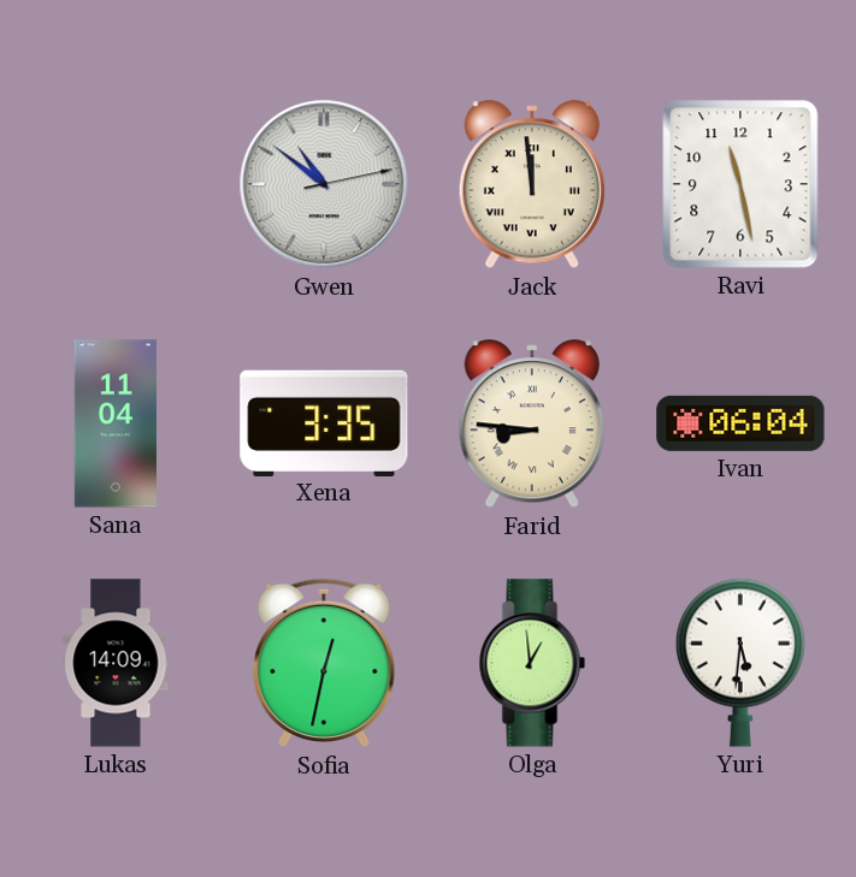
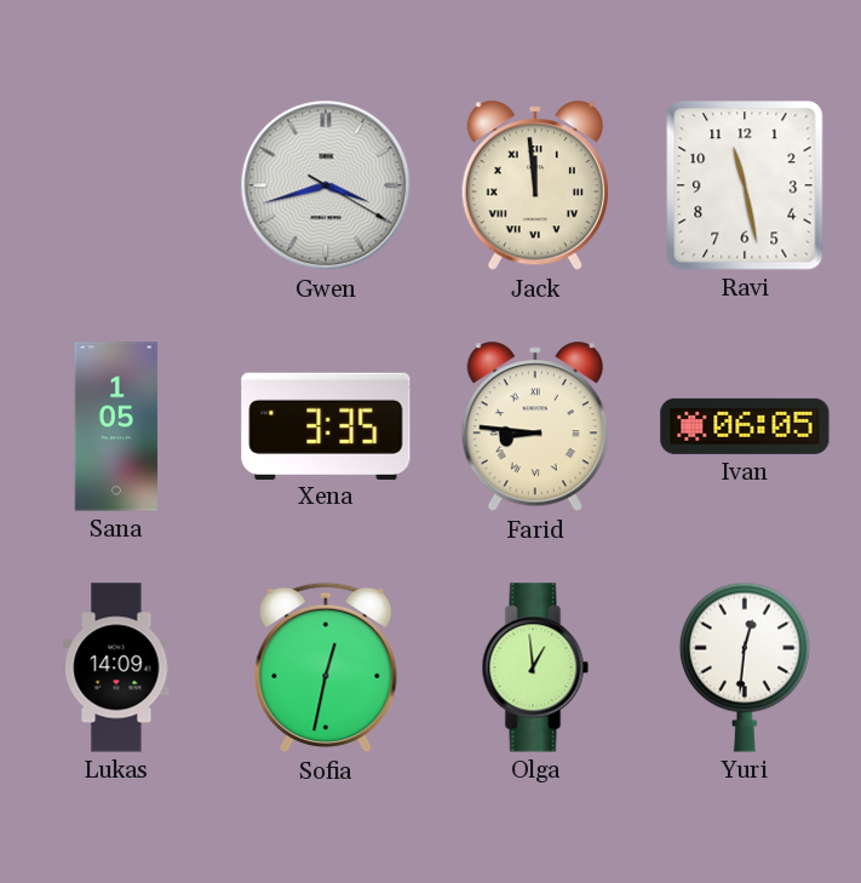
Gwen: 10:51 -> 3:42
Sana: 11:04 -> 1:05
Ivan: 06:04 -> 06:05
Yuri: 5:31 -> 12:31
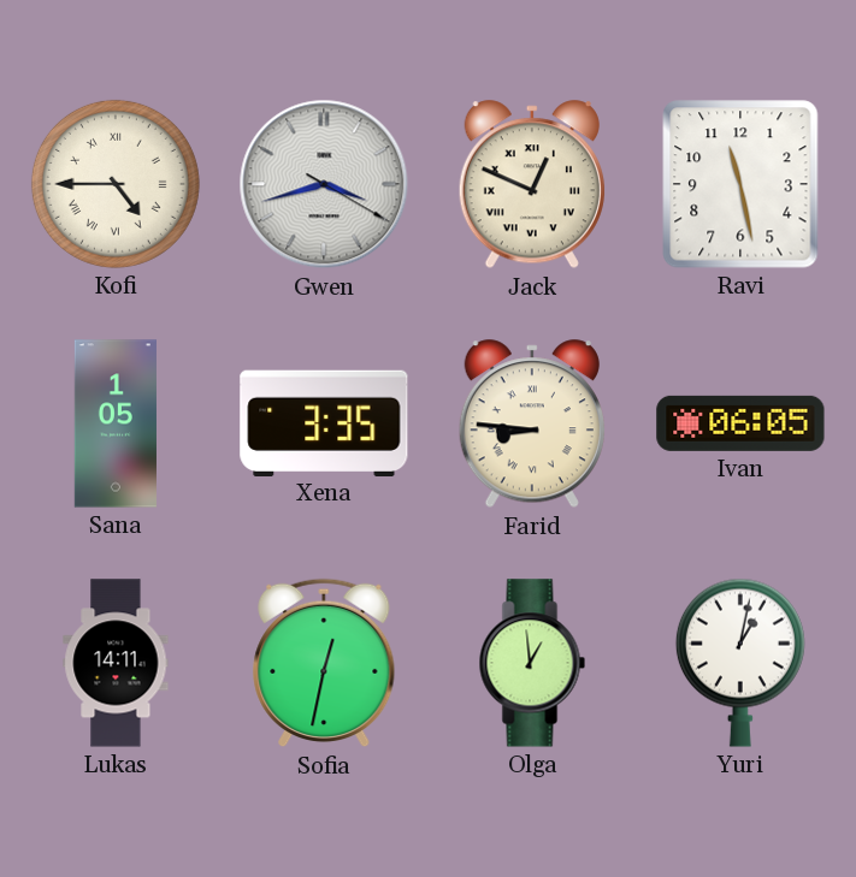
Kofi: none -> 4:45
Jack: 11:59 -> 12:49
Lukas: 14:09 -> 14:11
Yuri: 12:31 -> 1:02
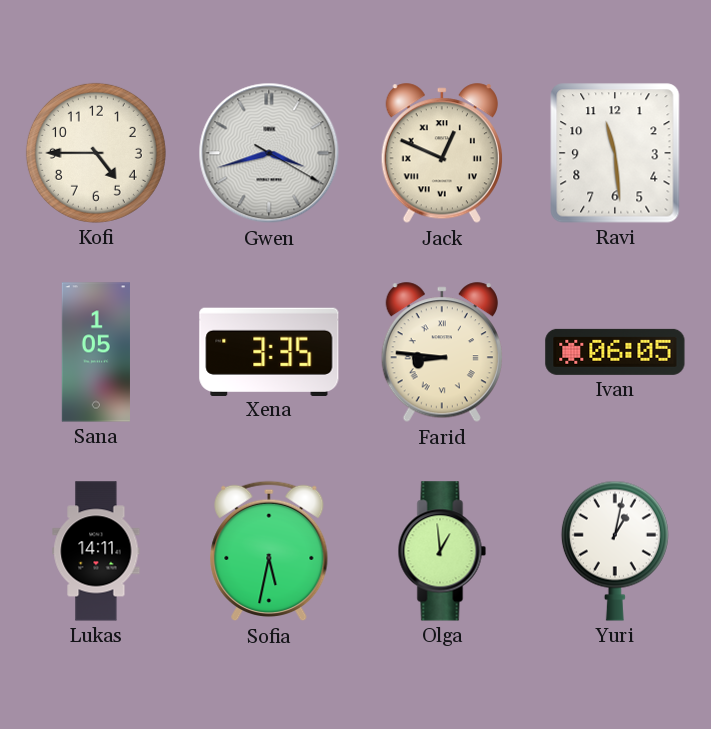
Kofi numerals: Roman -> Arabic
Ravi: 11:28 -> 11:29
Sofia: 12:32 -> 5:32
